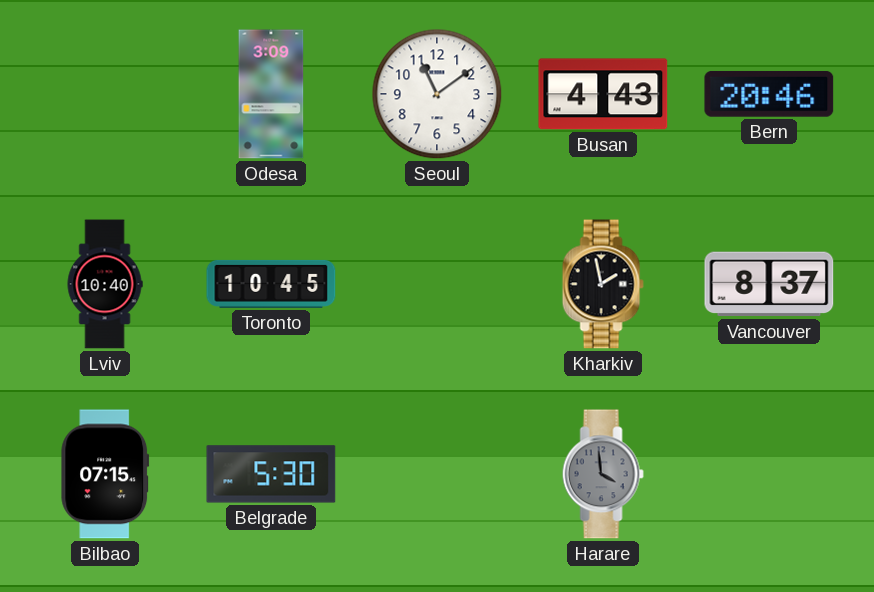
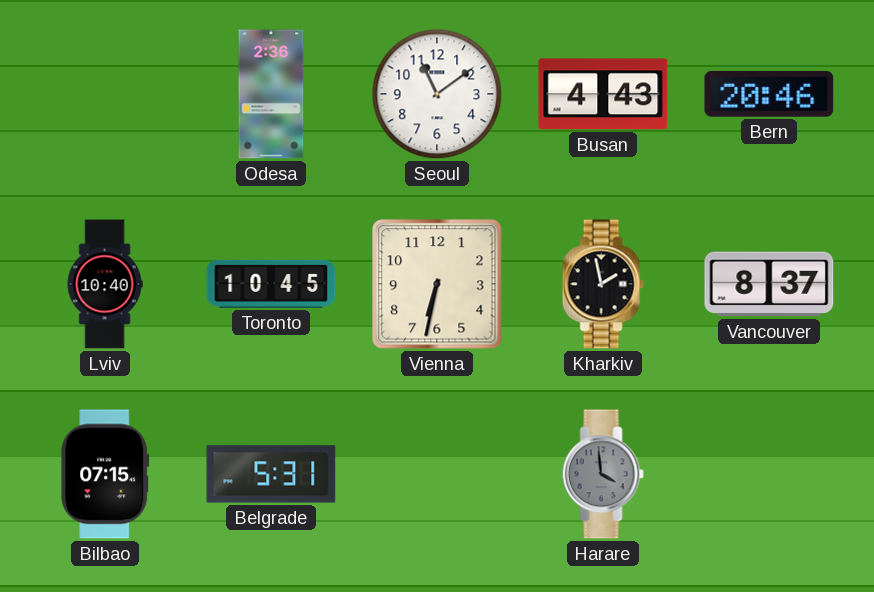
Odesa: 3:09 -> 2:36
Vienna: none -> 6:32
Belgrade: 5:30 -> 5:31
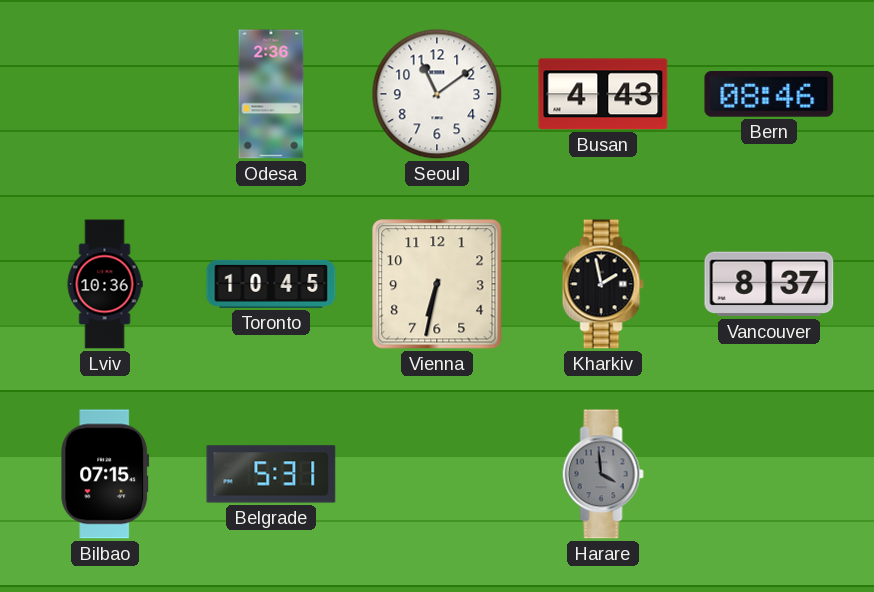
Bern: 20:46 -> 08:46
Lviv: 10:40 -> 10:36
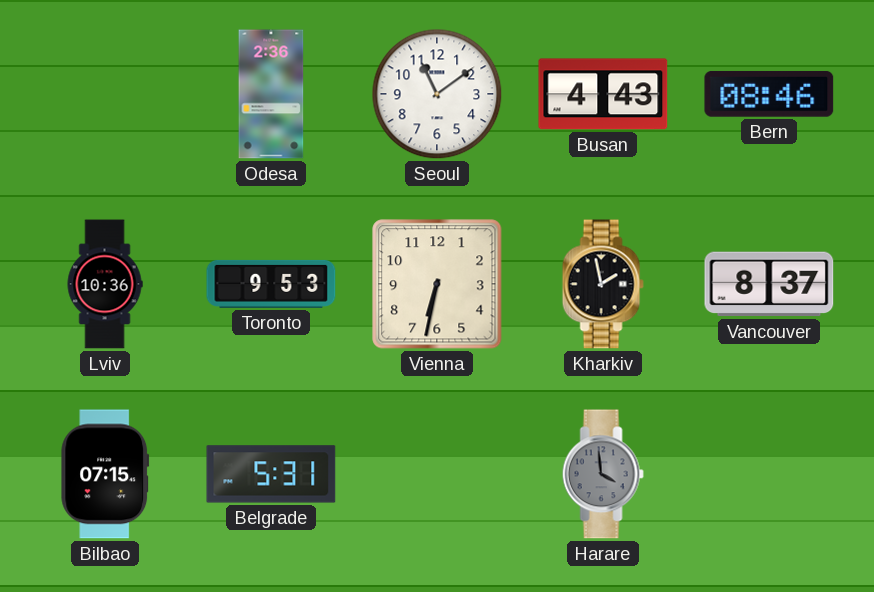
Toronto: 10:45 -> 9:53
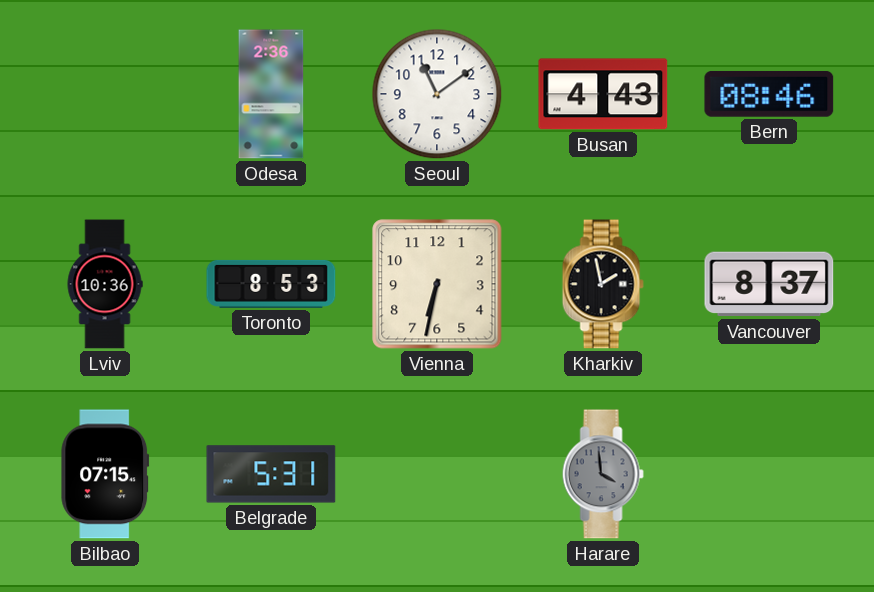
Toronto: 9:53 -> 8:53
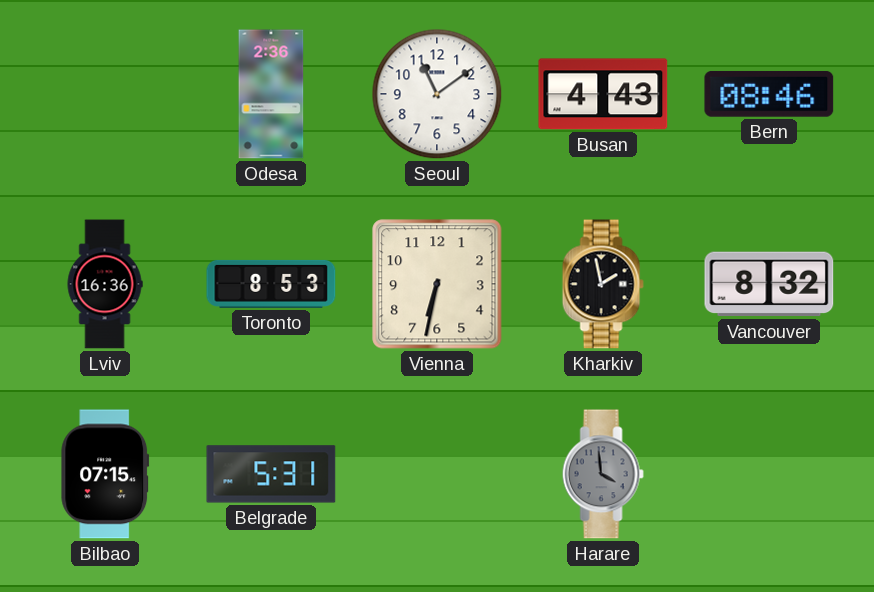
Lviv: 10:36 -> 16:36
Vancouver: 8:37 -> 8:32
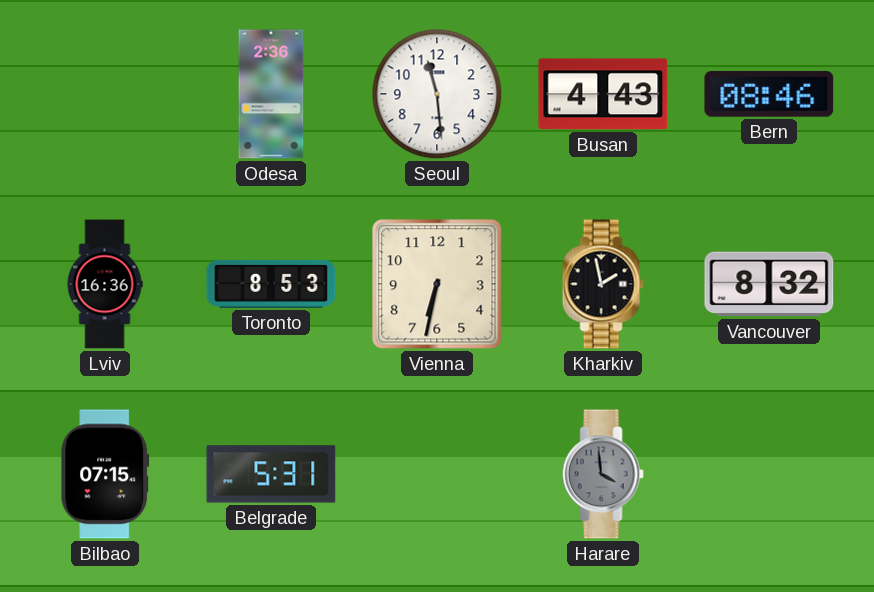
Seoul: 11:09 -> 11:29
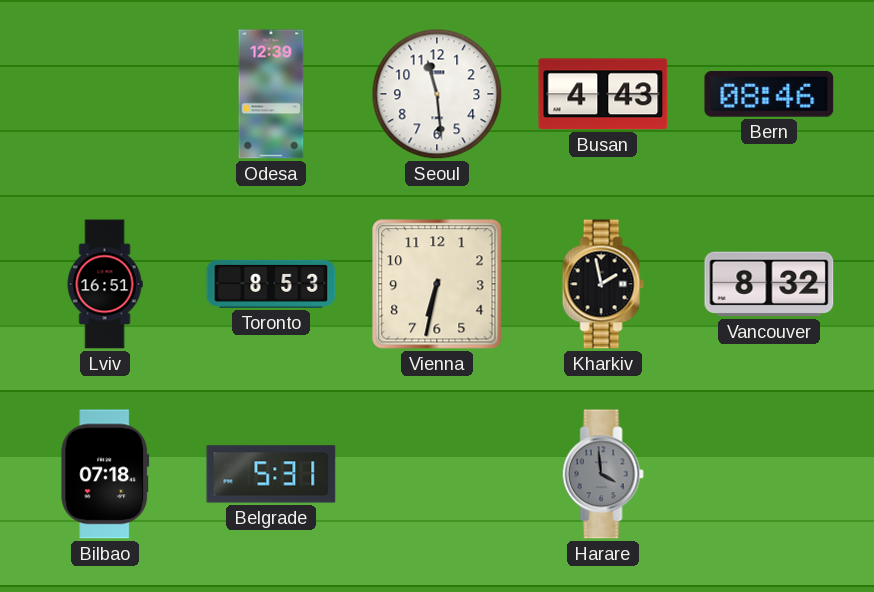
Odesa: 2:36 -> 12:39
Lviv: 16:36 -> 16:51
Bilbao: 07:15 -> 07:18
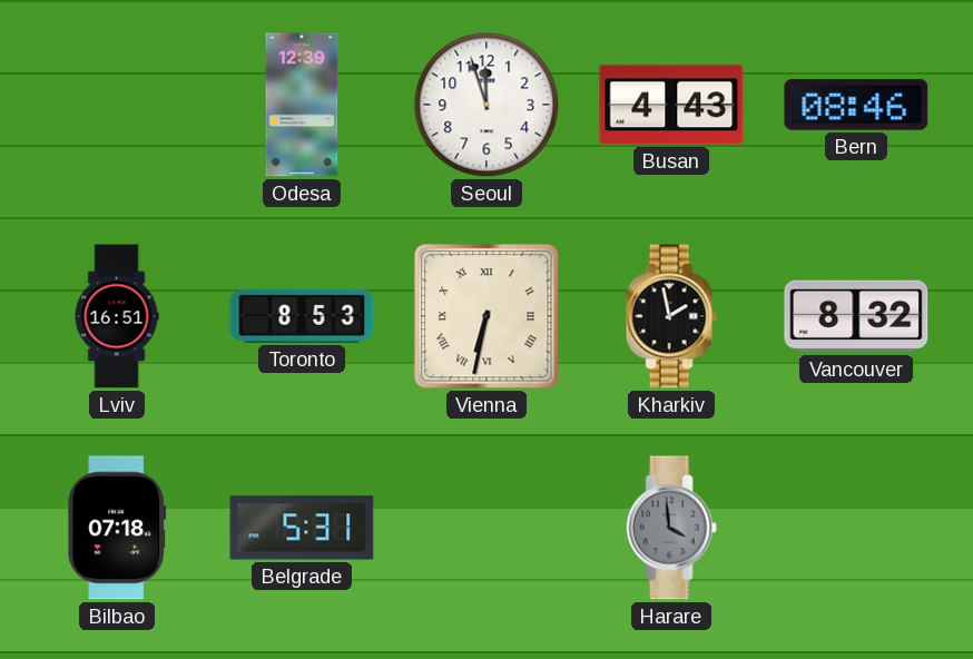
Seoul: 11:29 -> 11:57
Vienna numerals: Arabic -> Roman
